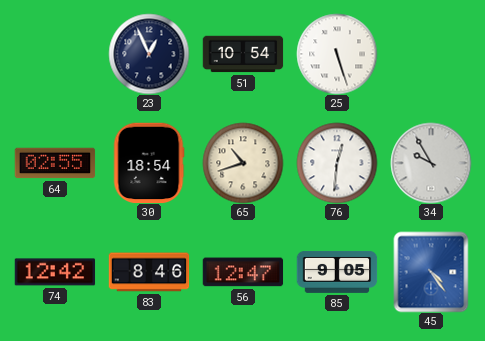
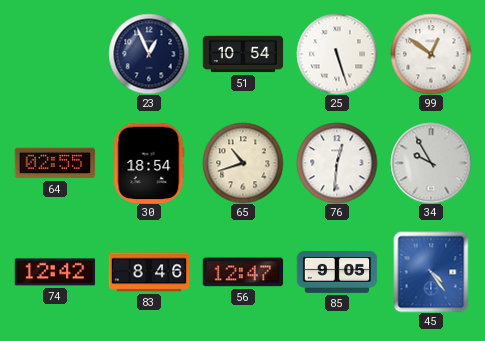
99: none -> 12:51
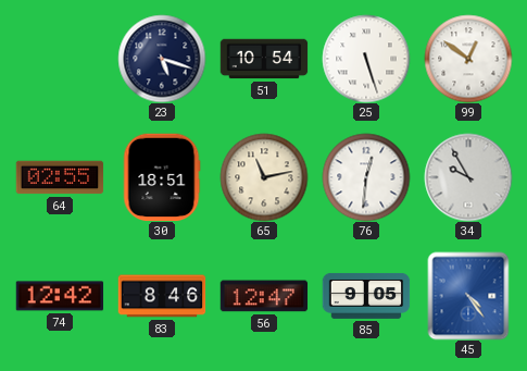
23: 12:56 -> 5:18
30: 18:54 -> 18:51
65: 10:42 -> 11:13
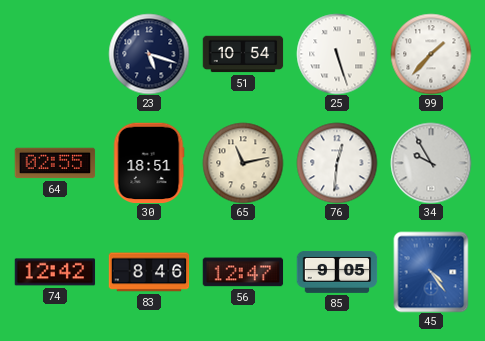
99: 12:51 -> 1:37
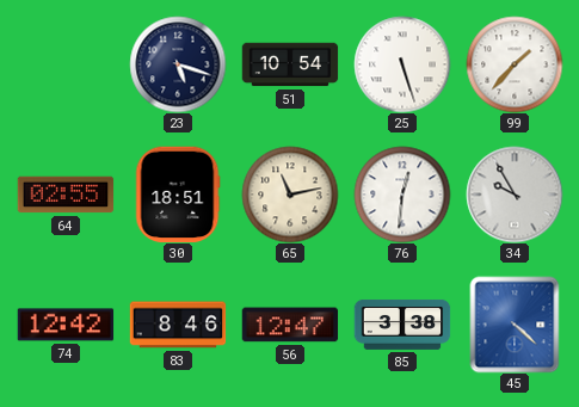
85: 9:05 -> 3:38
45: 4:24 -> 4:22
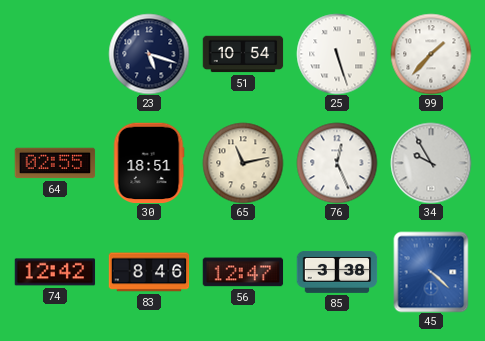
76: 12:31 -> 12:26
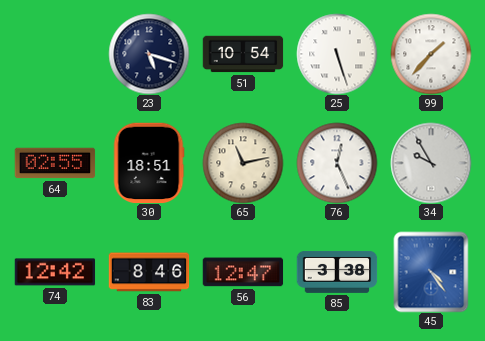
45: 4:22 -> 4:24
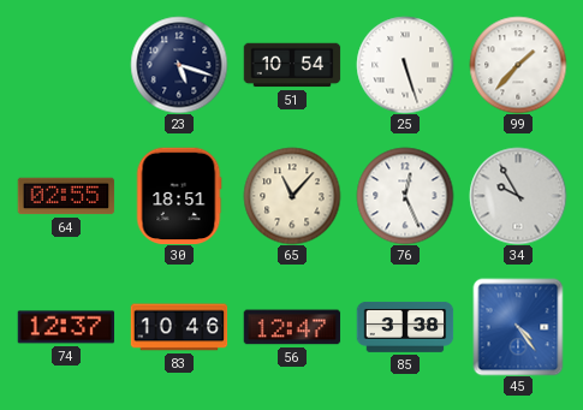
65: 11:13 -> 11:07
74: 12:42 -> 12:37
83: 8:46 -> 10:46
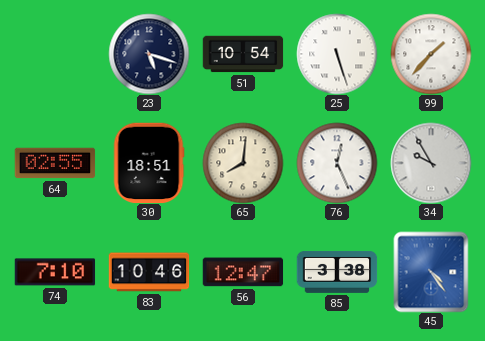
65: 11:07 -> 8:01
74: 12:37 -> 7:10
